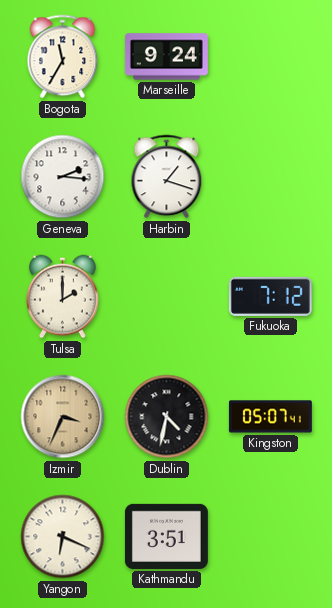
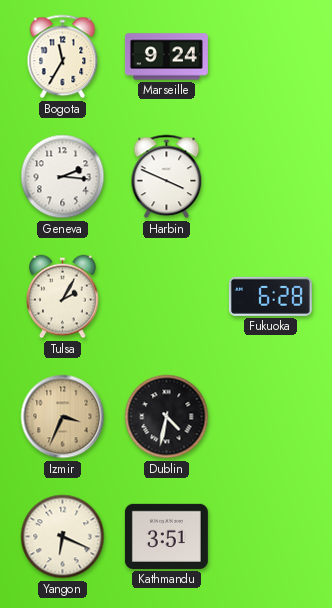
Harbin: 1:18 -> 3:49
Tulsa: 2:00 -> 2:05
Fukuoka: 7:12 -> 6:28
Kingston: 05:07 -> none
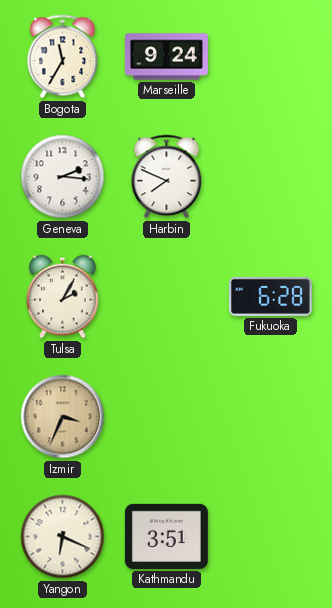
Harbin: 3:49 -> 7:49
Dublin: 4:32 -> none
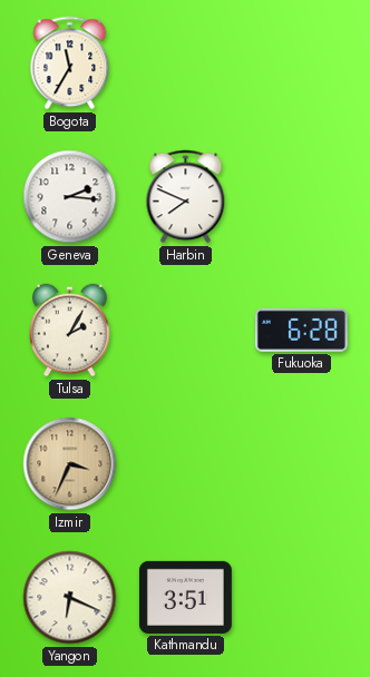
Marseille: 9:24 -> none
